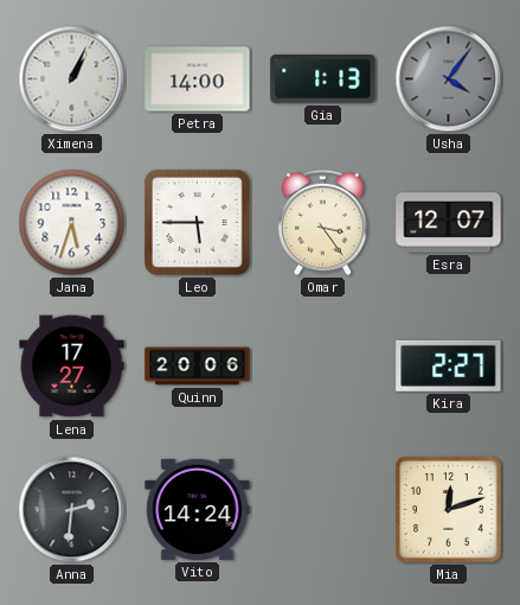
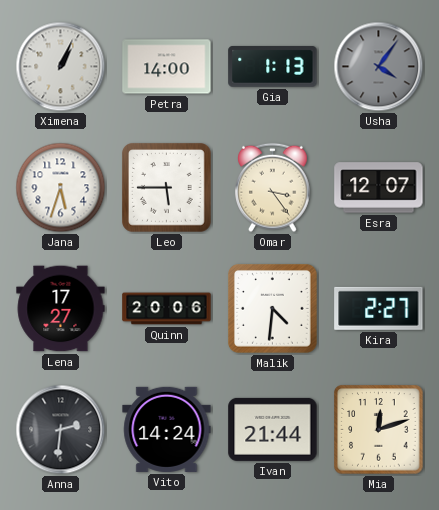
Malik: none -> 4:31
Ivan: none -> 21:44
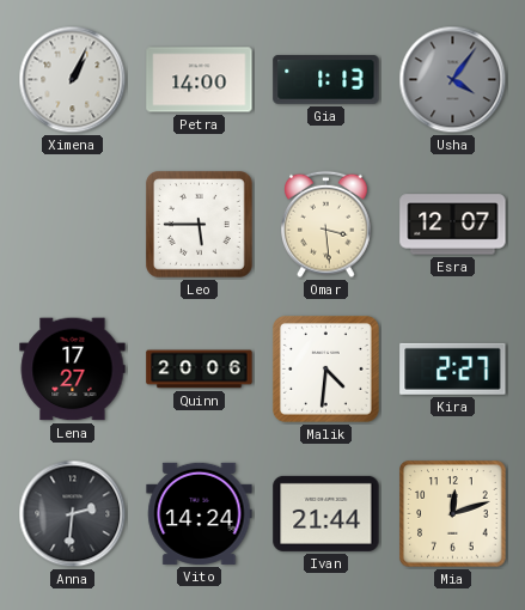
Jana: 5:33 -> none
Omar: 3:24 -> 3:29
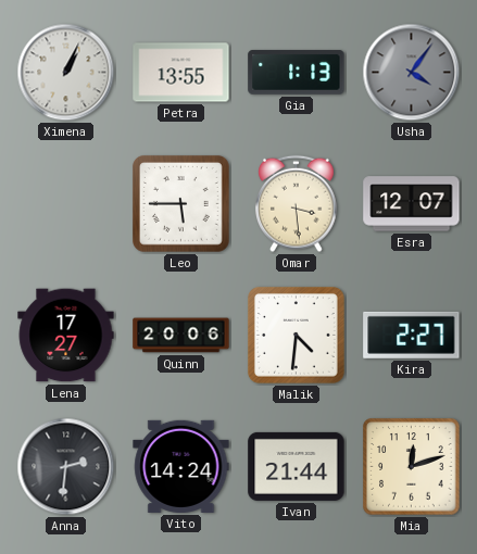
Petra: 14:00 -> 13:55
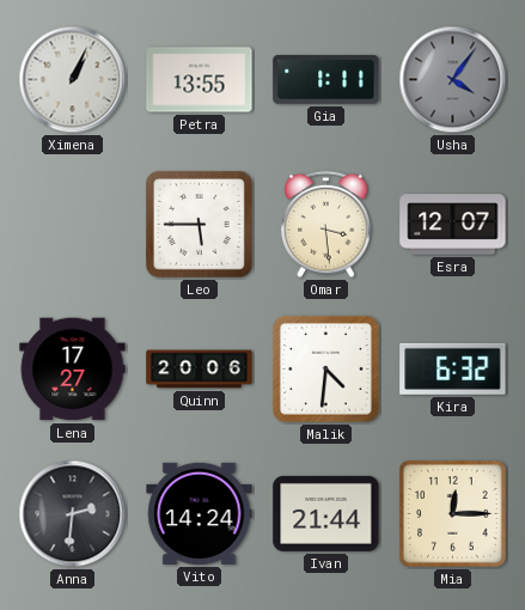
Gia: 1:13 -> 1:11
Kira: 2:27 -> 6:32
Mia: 12:12 -> 12:15
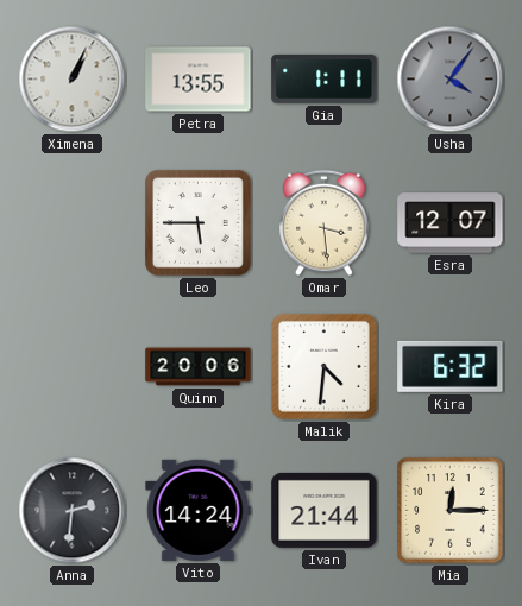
Lena: 17:27 -> none
